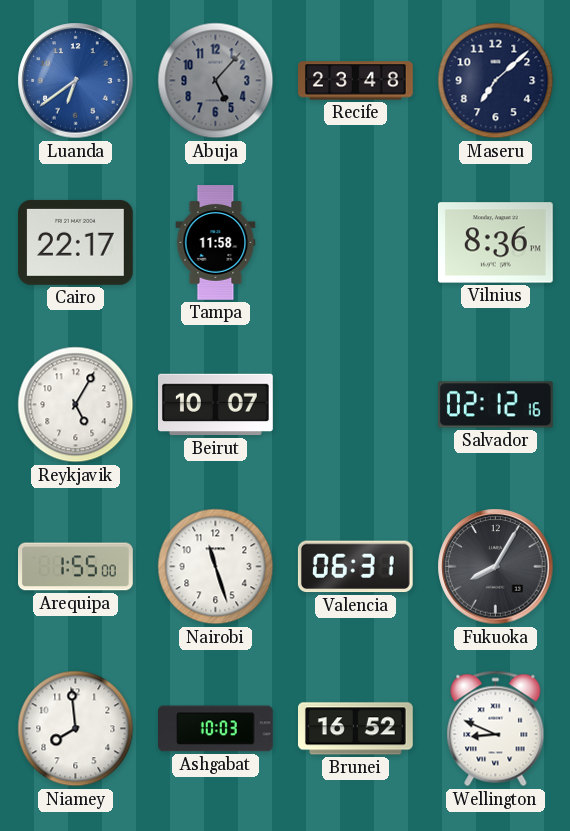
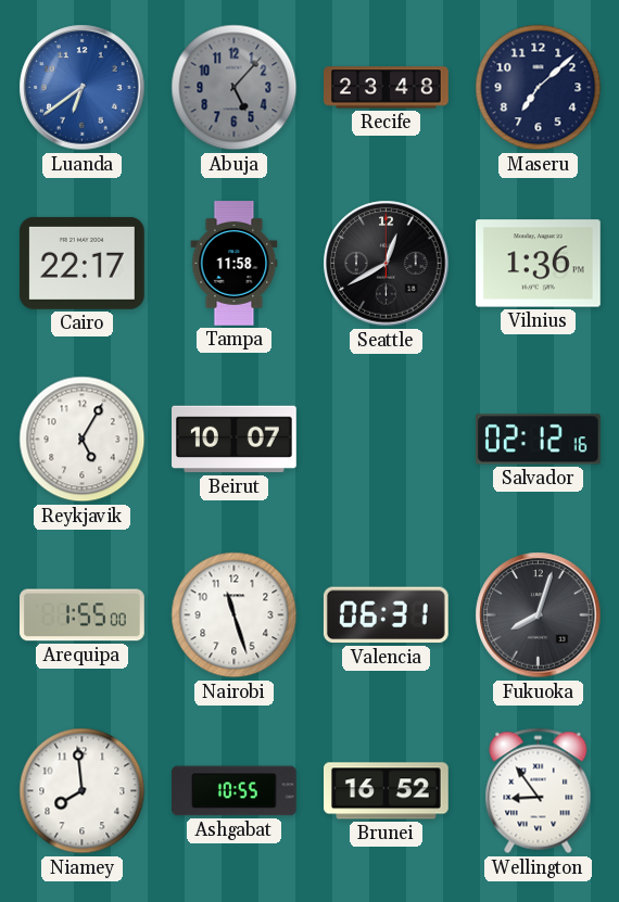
Seattle: none -> 12:40
Vilnius: 8:36 -> 1:36
Fukuoka: 8:05 -> 8:03
Ashgabat: 10:03 -> 10:55
Wellington: 8:49 -> 8:54
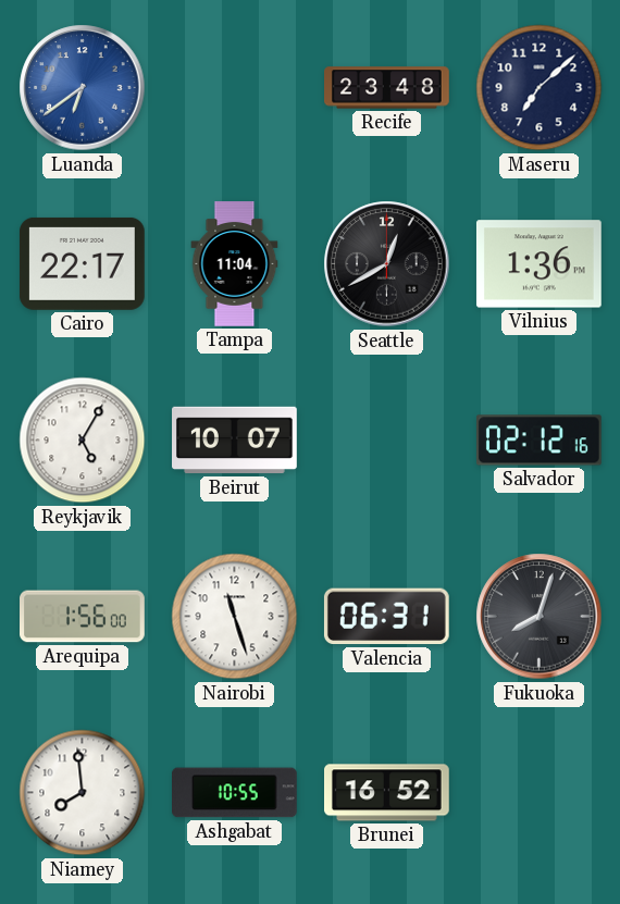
Abuja: 5:07 -> none
Tampa: 11:58 -> 11:04
Arequipa: 1:55 -> 1:56
Wellington: 8:54 -> none
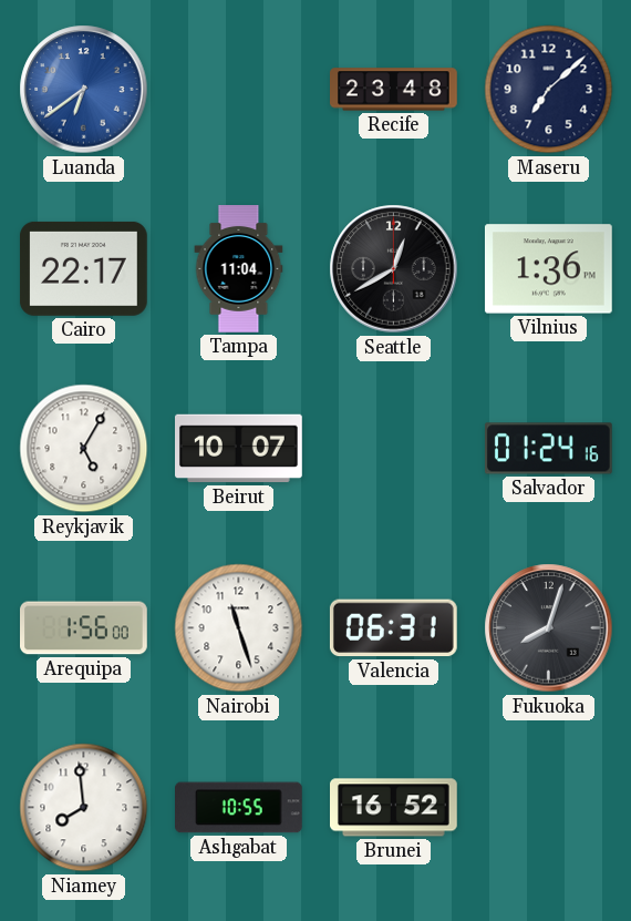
Salvador: 02:12 -> 01:24
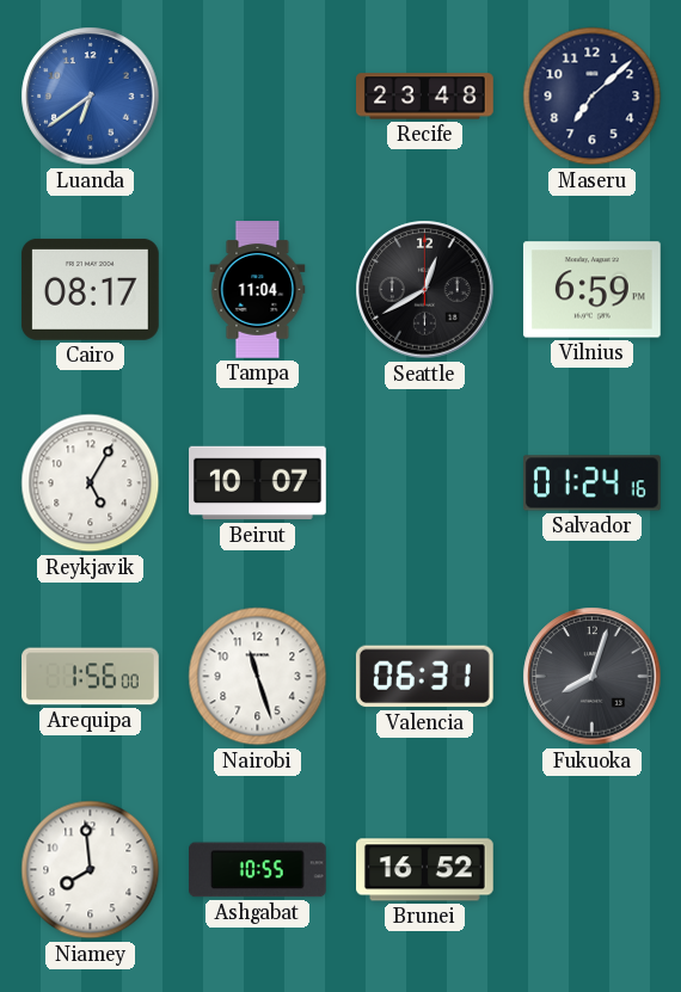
Cairo: 22:17 -> 08:17
Vilnius: 1:36 -> 6:59
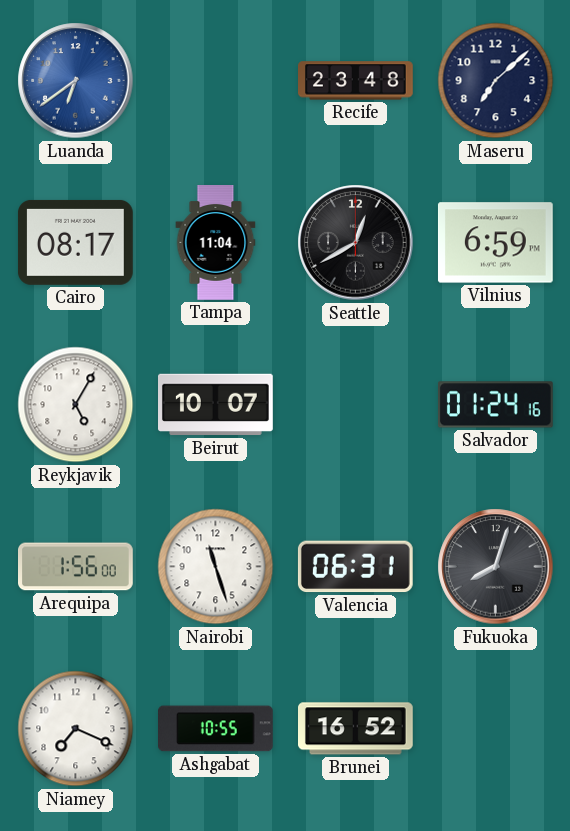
Niamey: 7:59 -> 7:19
